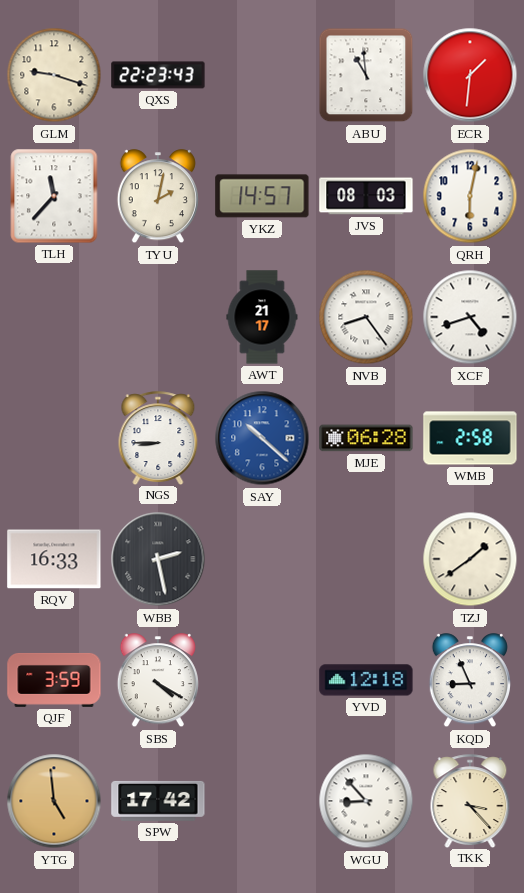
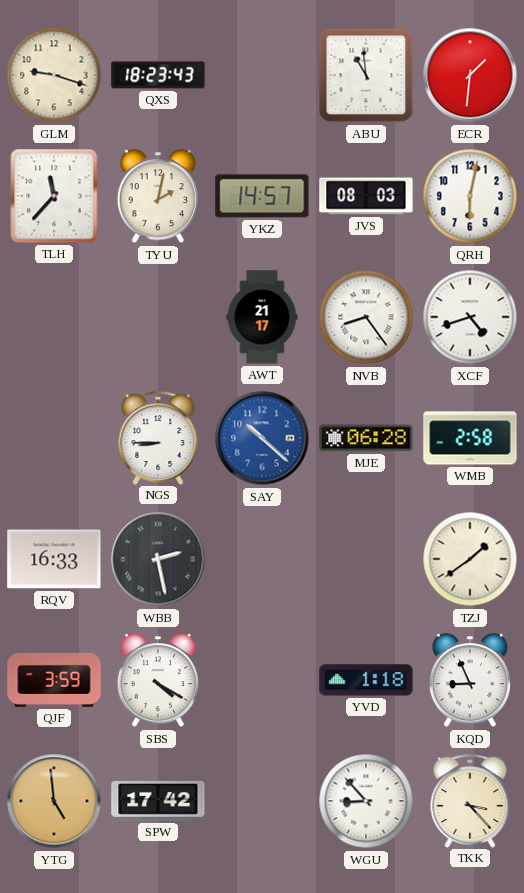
QXS: 22:23 -> 18:23
YVD: 12:18 -> 1:18
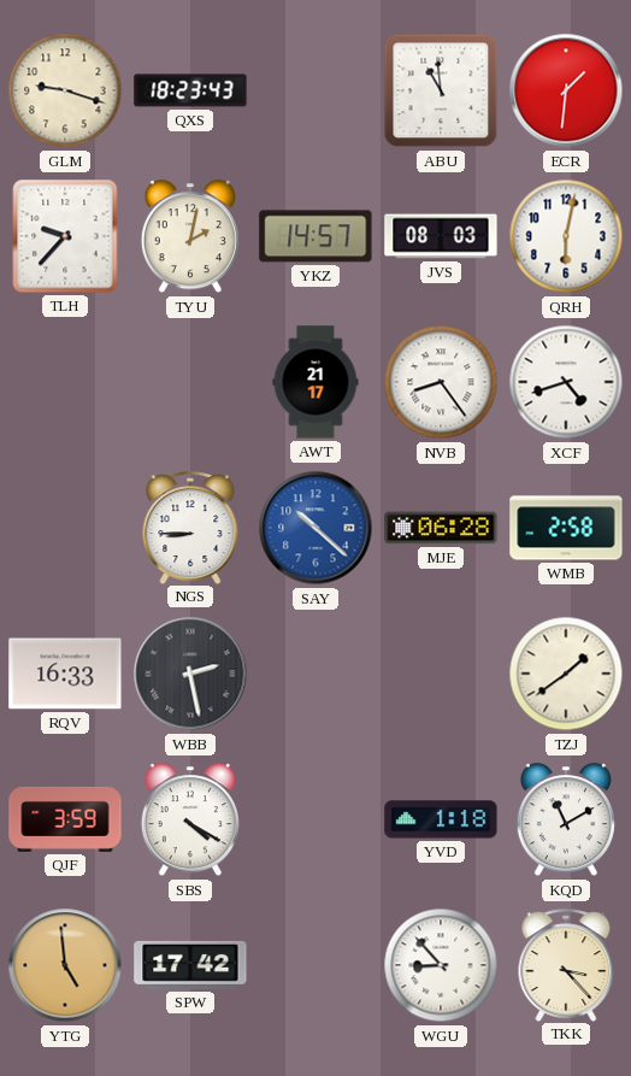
TLH: 11:37 -> 9:37
KQD: 8:56 -> 11:10
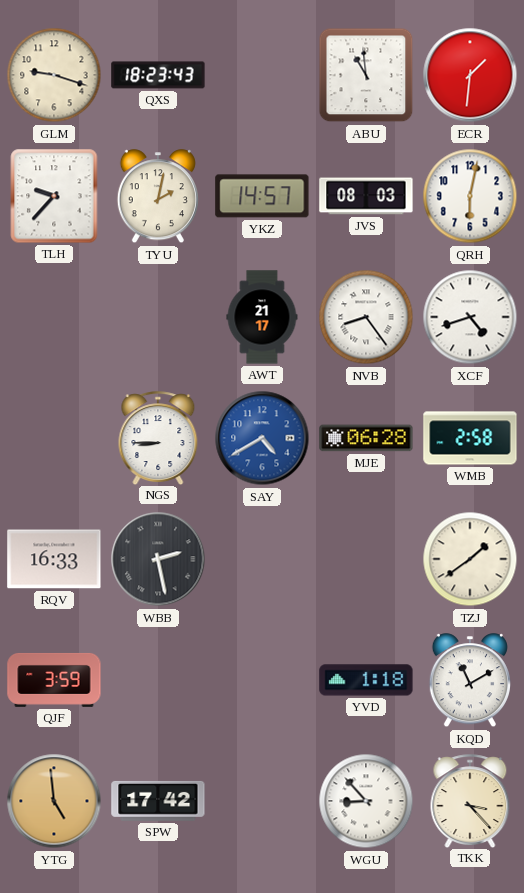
SAY: 10:22 -> 4:40
SBS: 4:20 -> none
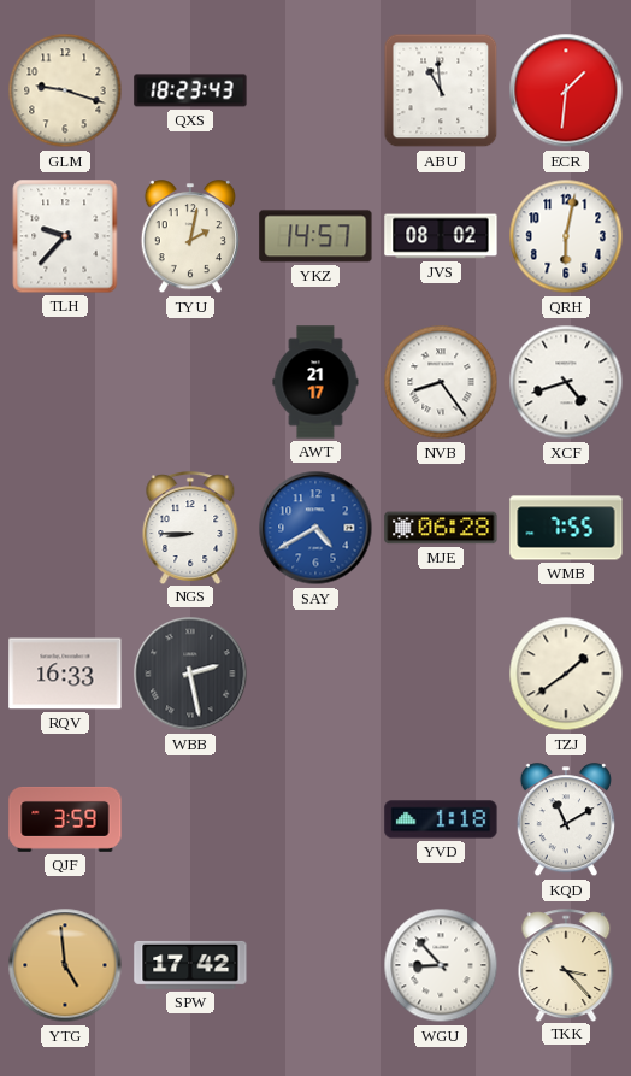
JVS: 08:03 -> 08:02
WMB: 2:58 -> 7:55
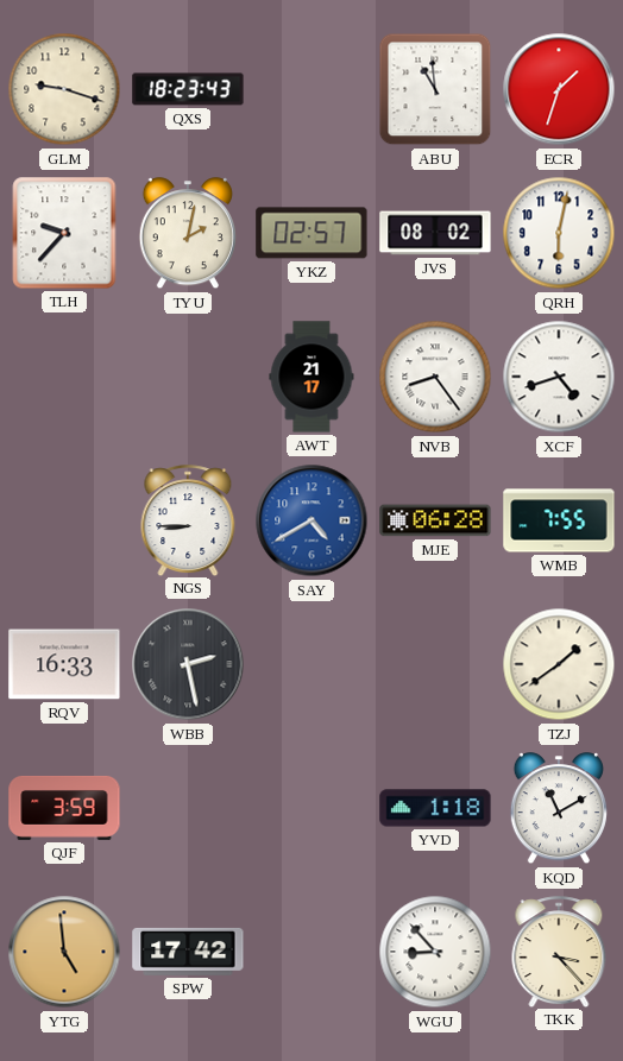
ECR: 1:31 -> 1:33
YKZ: 14:57 -> 02:57
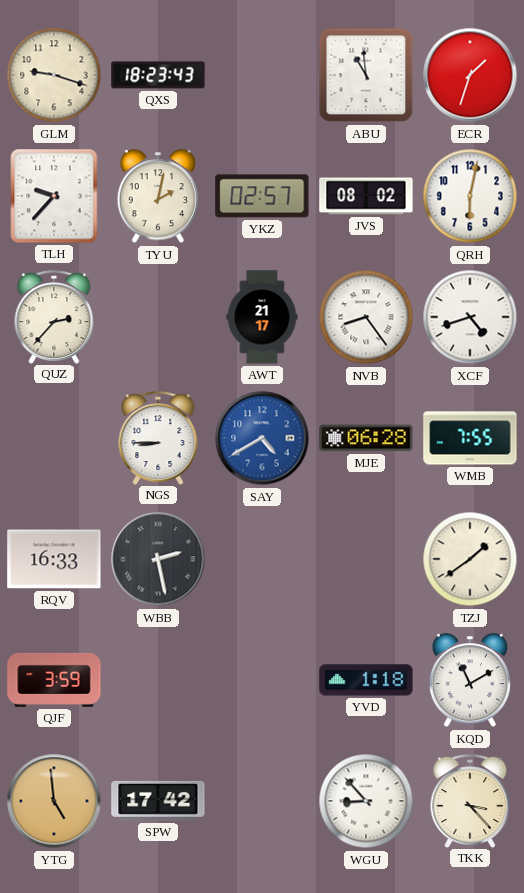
QUZ: none -> 2:37
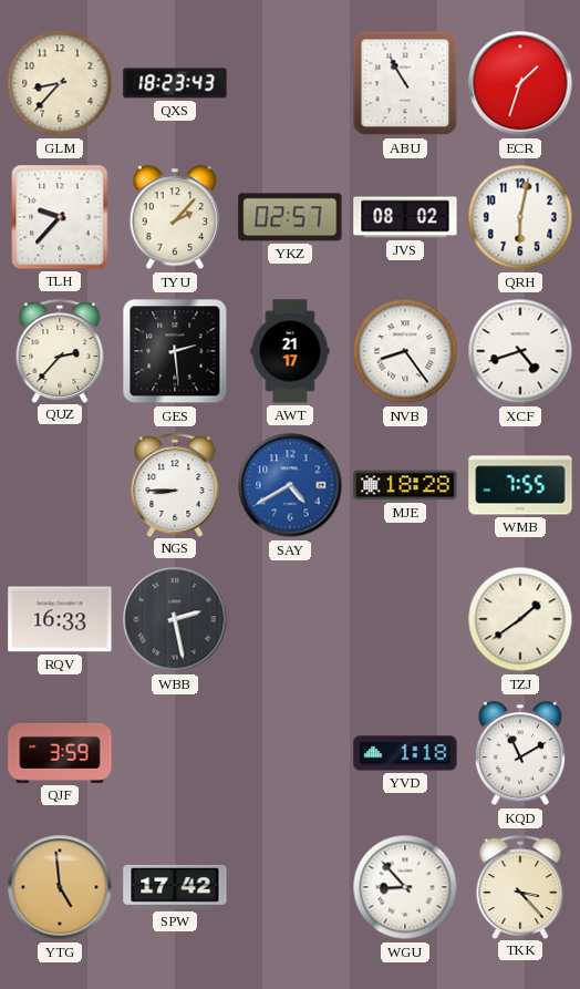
GLM: 9:18 -> 8:37
ABU: 10:59 -> 10:55
TYU: 2:02 -> 2:07
GES: none -> 2:29
MJE: 06:28 -> 18:28
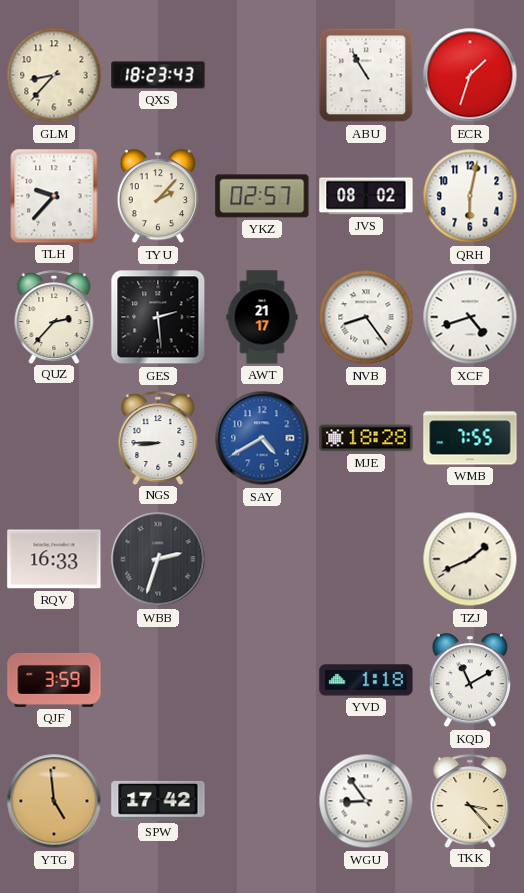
WBB: 2:28 -> 2:33
TZJ: 1:39 -> 1:41
WGU: 8:53 -> 8:54
